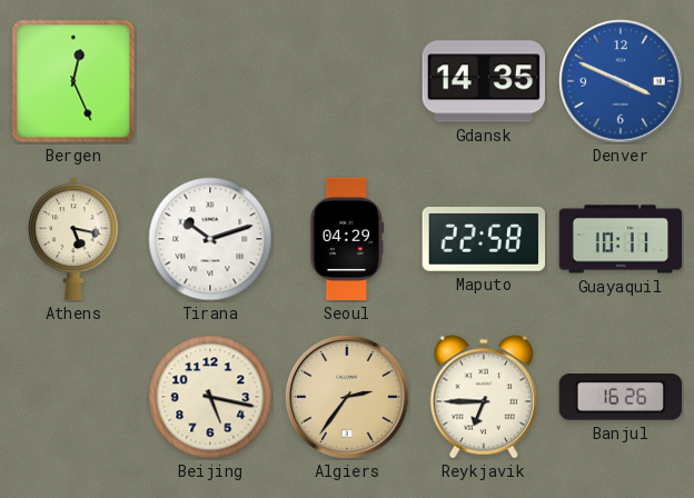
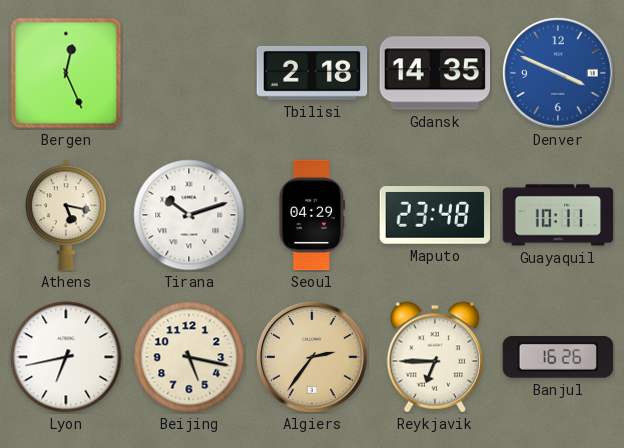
Tbilisi: none -> 2:18
Maputo: 22:58 -> 23:48
Lyon: none -> 6:43
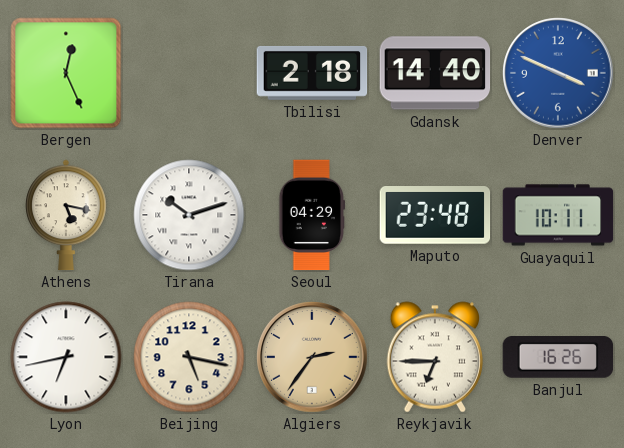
Gdansk: 14:35 -> 14:40
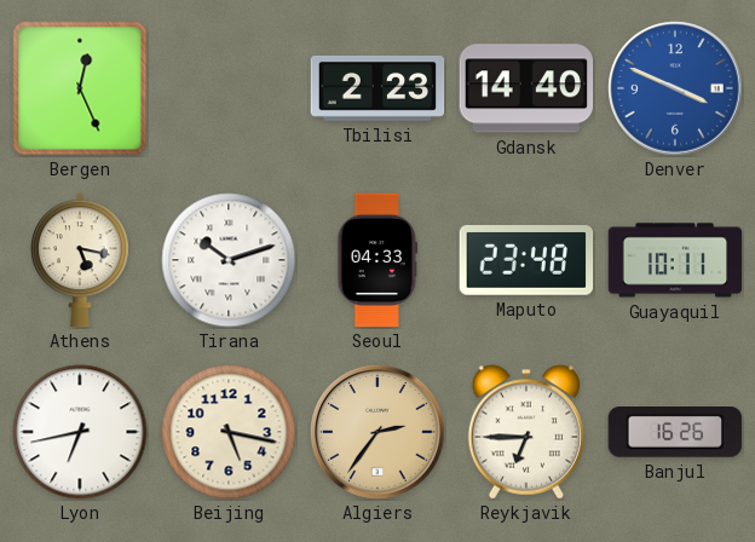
Tbilisi: 2:18 -> 2:23
Seoul: 04:29 -> 04:33
